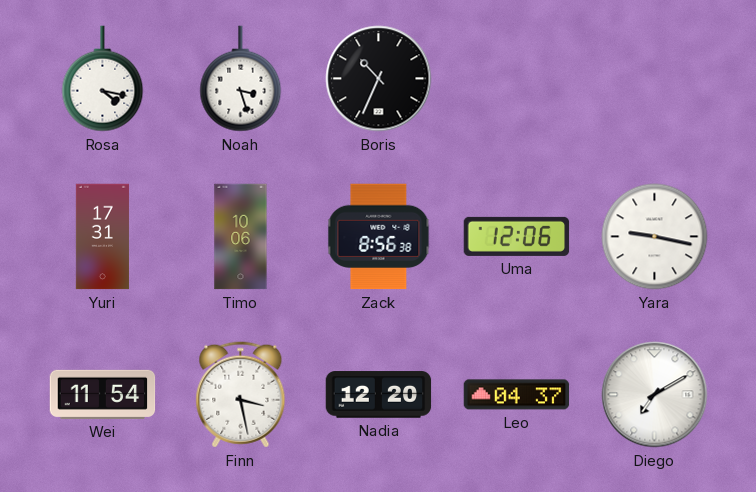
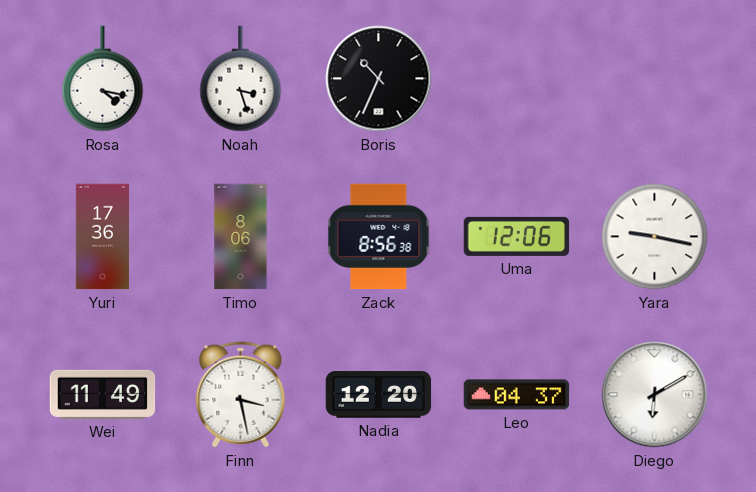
Yuri: 17:31 -> 17:36
Timo: 10:06 -> 8:06
Wei: 11:54 -> 11:49
Diego: 7:10 -> 6:10
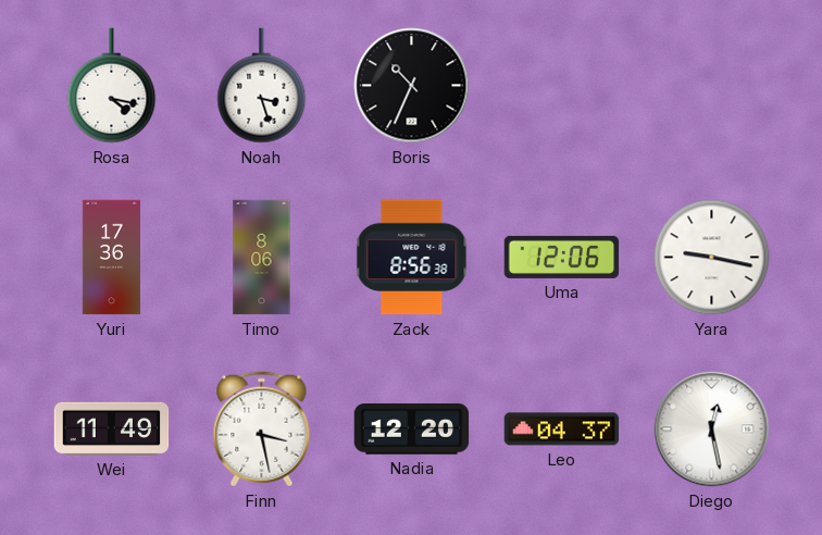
Diego: 6:10 -> 12:28
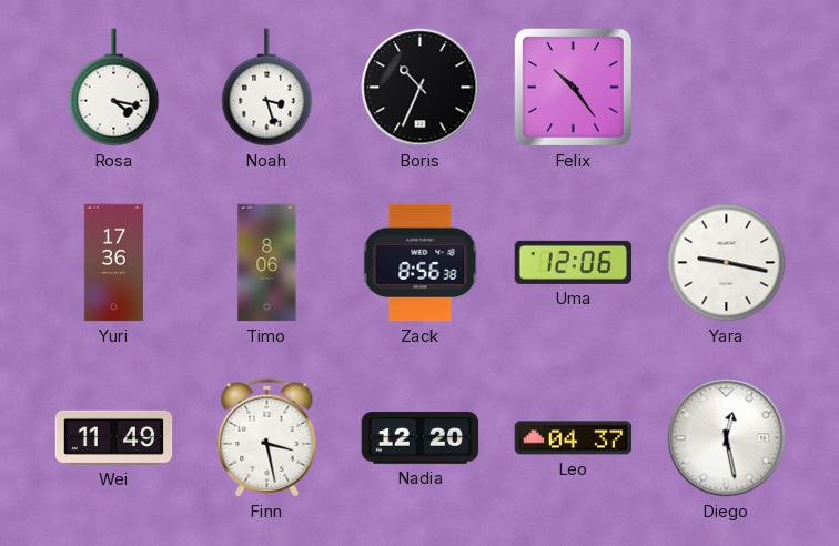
Felix: none -> 10:24
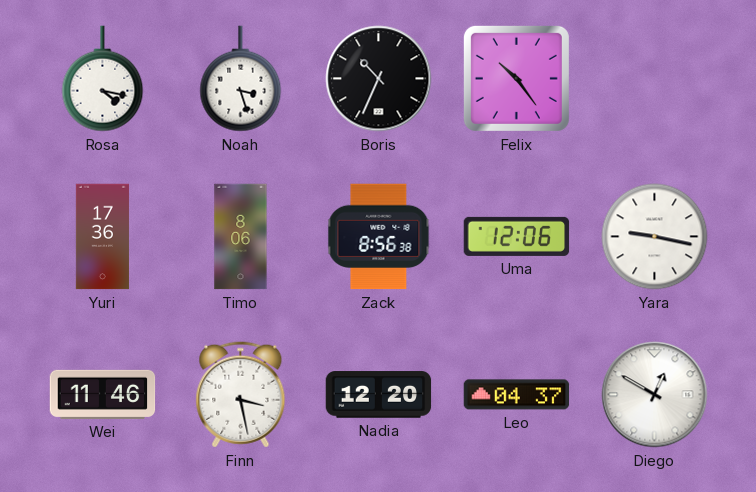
Wei: 11:49 -> 11:46
Diego: 12:28 -> 12:50
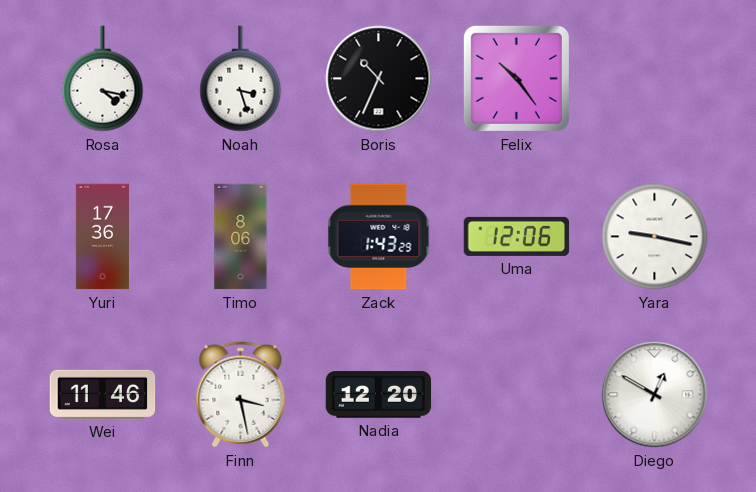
Zack: 8:56 -> 1:43
Leo: 04:37 -> none
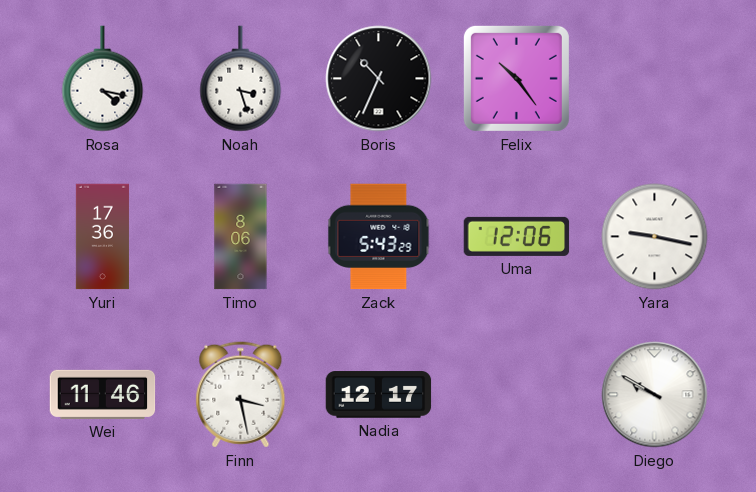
Zack: 1:43 -> 5:43
Nadia: 12:20 -> 12:17
Diego: 12:50 -> 9:50
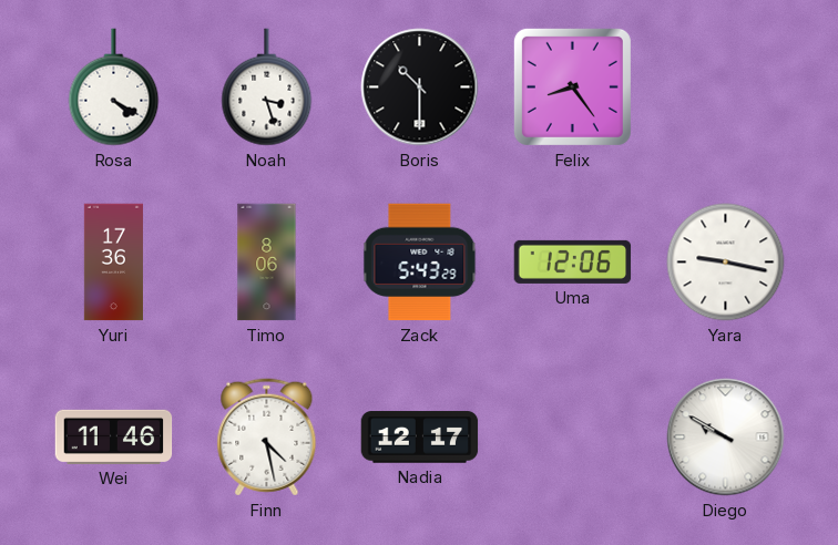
Rosa: 4:17 -> 4:20
Boris: 10:34 -> 10:30
Felix: 10:24 -> 8:24
Finn: 3:28 -> 4:28
